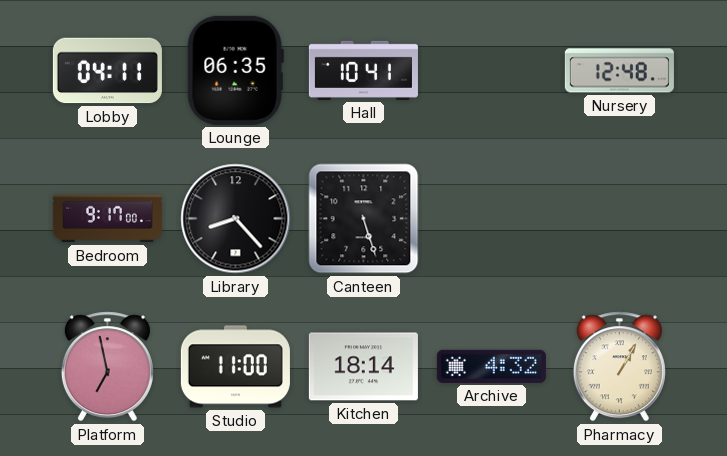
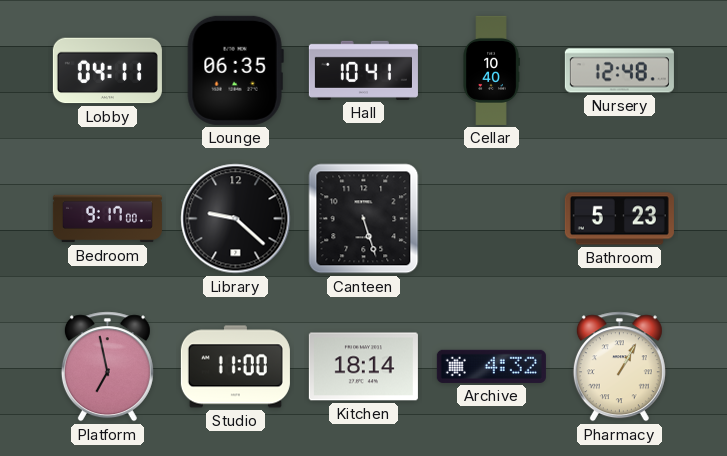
Cellar: none -> 10:40
Library: 8:23 -> 9:22
Bathroom: none -> 5:23
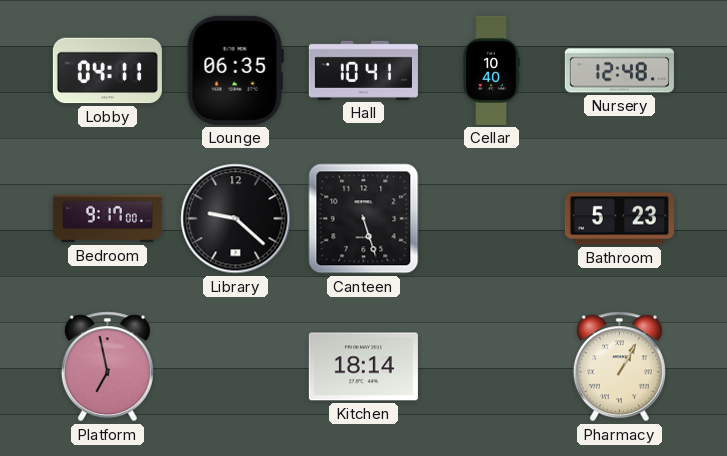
Studio: 11:00 -> none
Archive: 4:32 -> none
